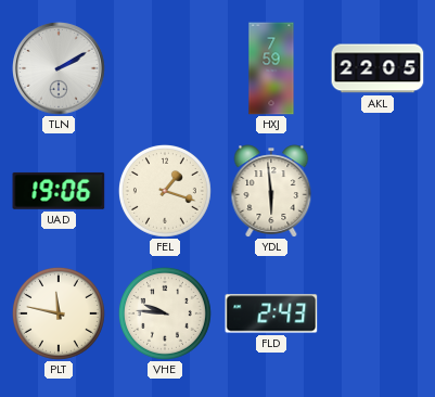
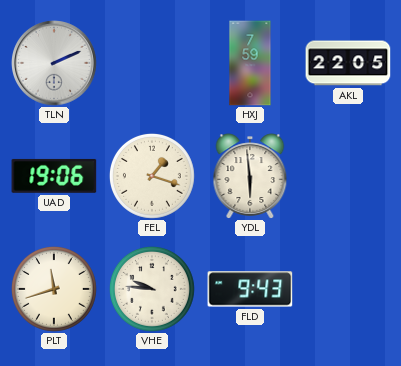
TLN: 2:10 -> 2:11
PLT: 11:47 -> 11:42
FLD: 2:43 -> 9:43
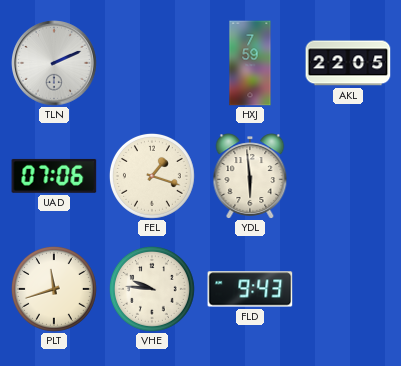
UAD: 19:06 -> 07:06
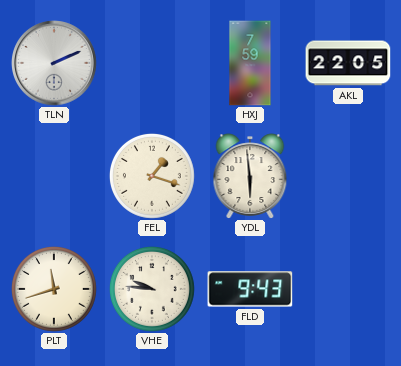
UAD: 07:06 -> none
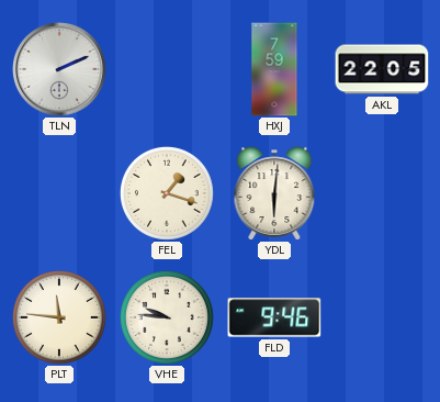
YDL: 5:59 -> 6:01
PLT: 11:42 -> 11:46
FLD: 9:43 -> 9:46
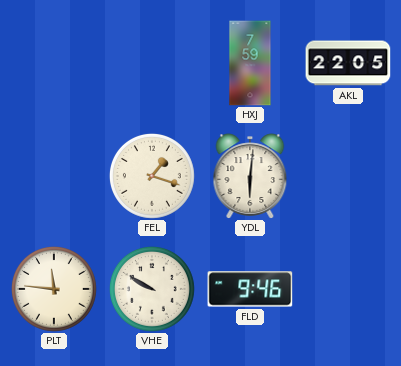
TLN: 2:11 -> none
VHE: 9:46 -> 9:50
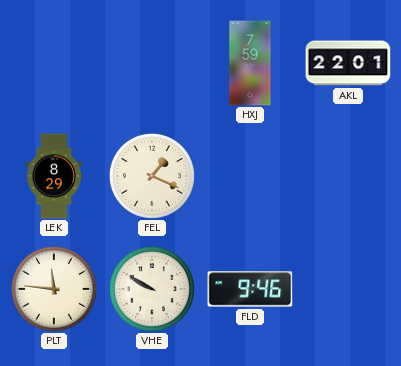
AKL: 22:05 -> 22:01
LEK: none -> 8:29
FEL: 1:18 -> 1:19
YDL: 6:01 -> none
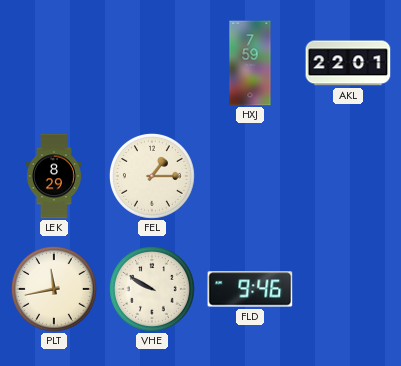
FEL: 1:19 -> 1:15
PLT: 11:46 -> 11:43
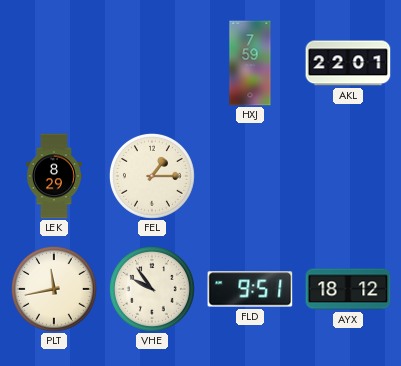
VHE: 9:50 -> 9:54
FLD: 9:46 -> 9:51
AYX: none -> 18:12
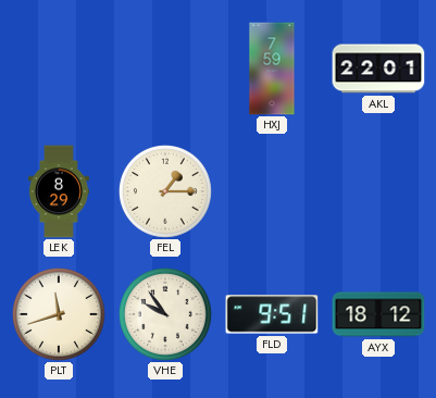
PLT: 11:43 -> 11:42
